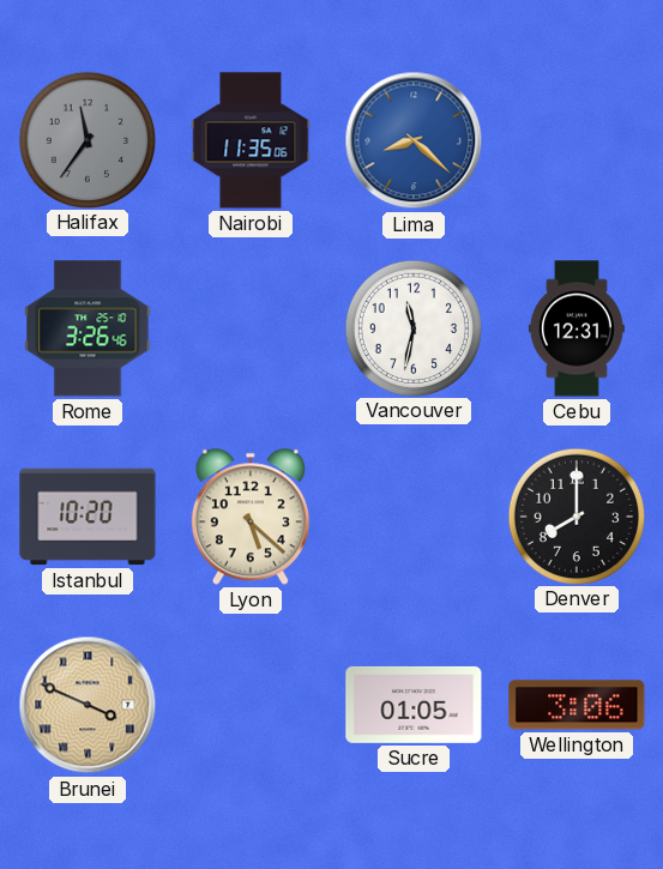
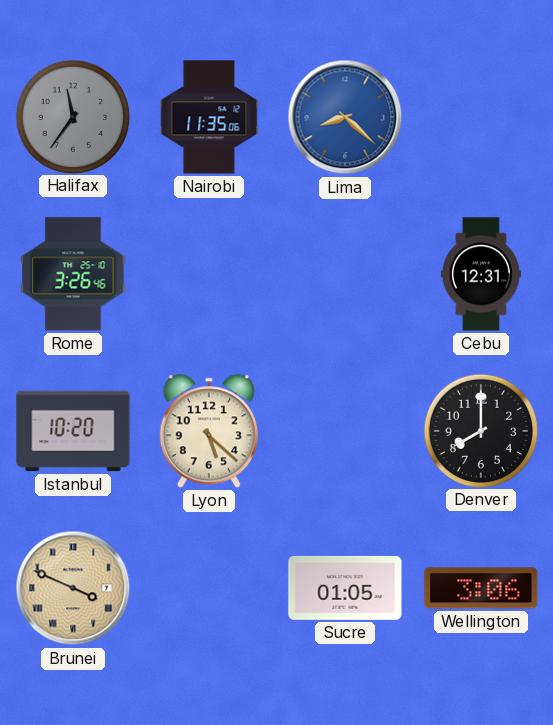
Vancouver: 11:32 -> none
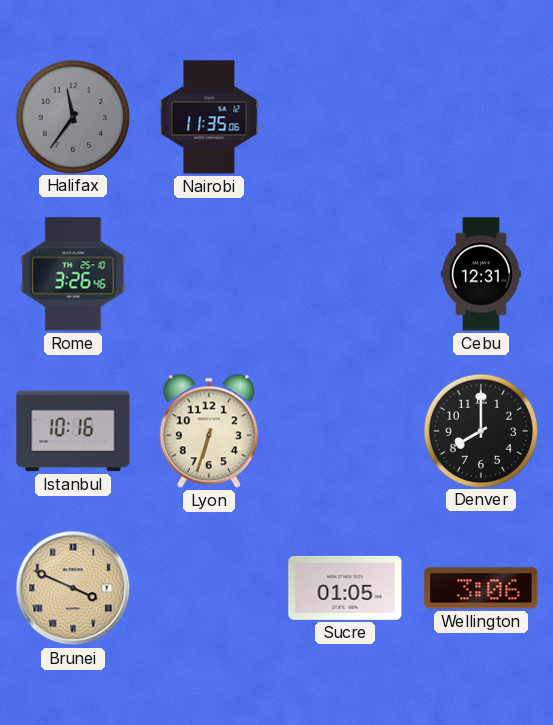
Lima: 8:22 -> none
Istanbul: 10:20 -> 10:16
Lyon: 5:22 -> 6:33
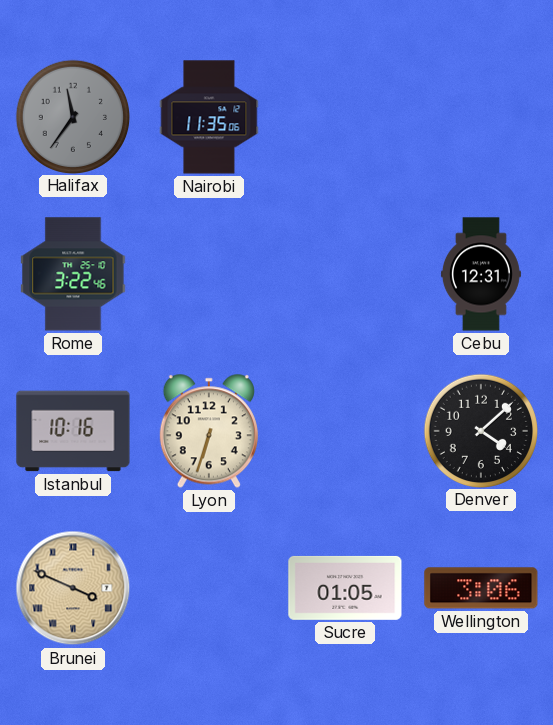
Rome: 3:26 -> 3:22
Denver: 8:00 -> 4:08
